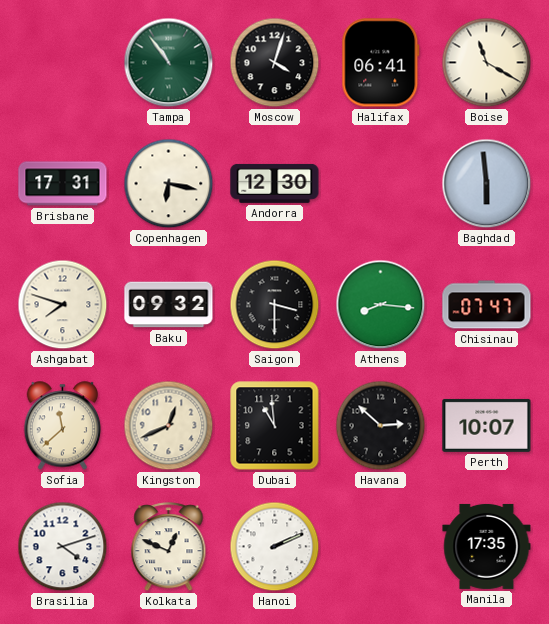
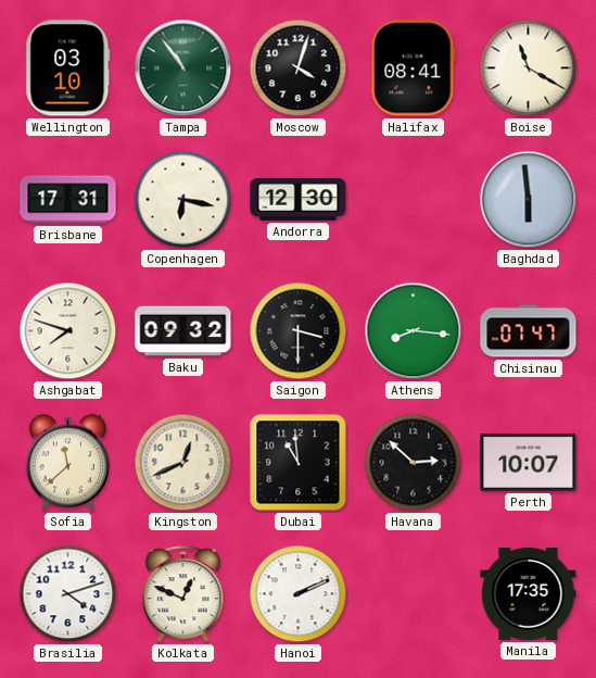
Wellington: none -> 03:10
Halifax: 06:41 -> 08:41
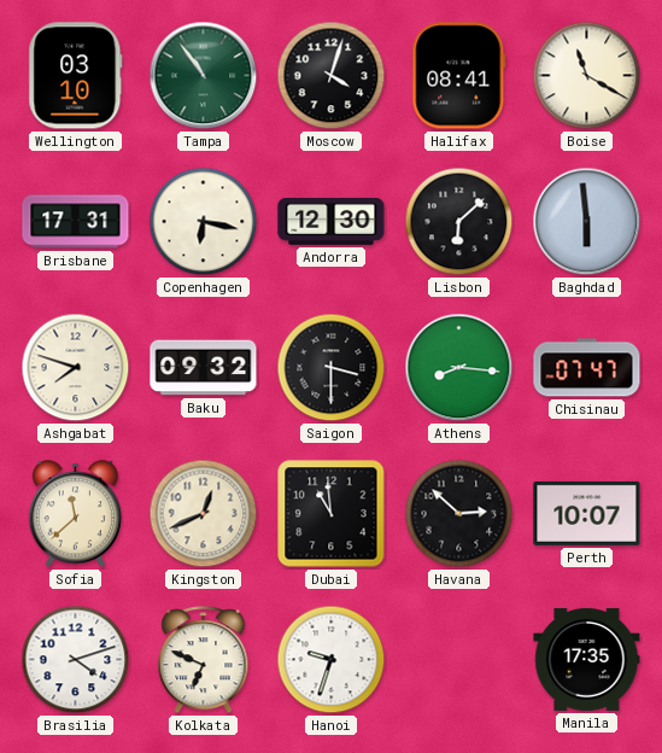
Lisbon: none -> 6:08
Kolkata: 12:49 -> 6:49
Hanoi: 2:11 -> 9:33
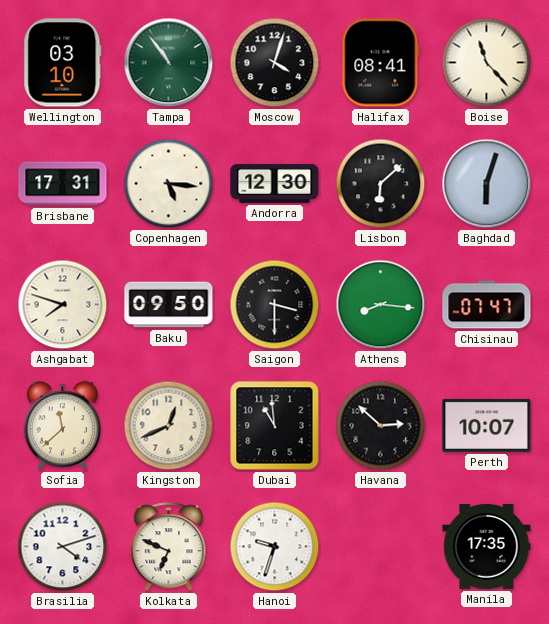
Boise: 11:20 -> 11:23
Copenhagen: 6:17 -> 5:16
Baghdad: 5:59 -> 6:03
Baku: 09:32 -> 09:50
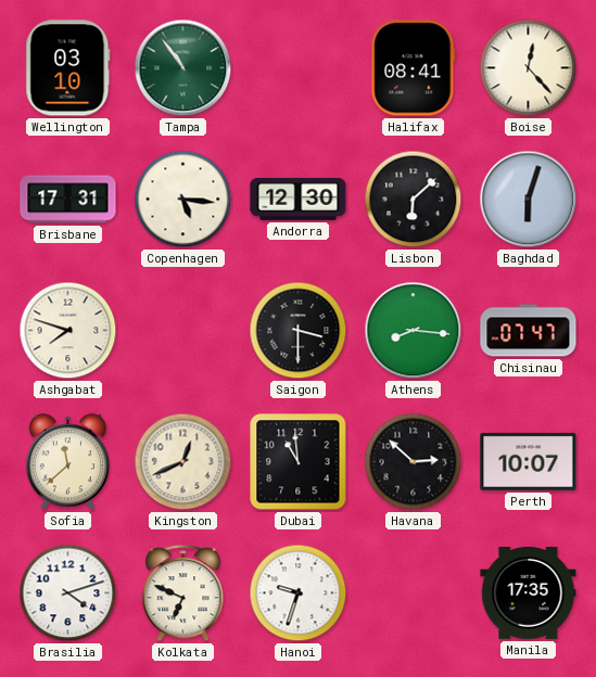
Moscow: 4:03 -> none
Boise: 11:23 -> 12:23
Baku: 09:50 -> none
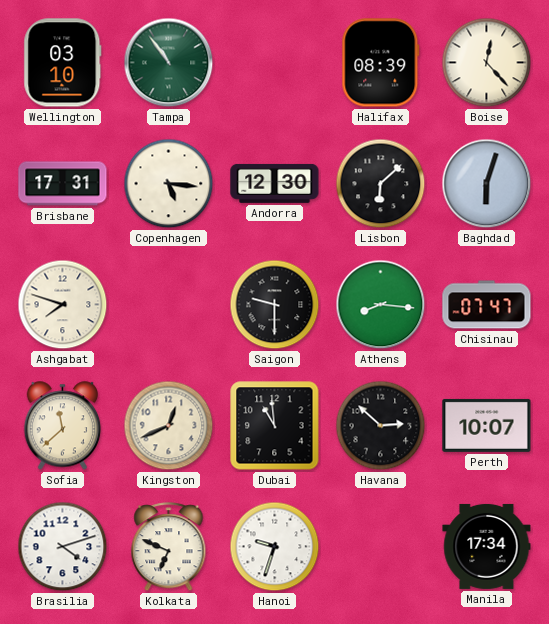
Halifax: 08:41 -> 08:39
Saigon: 3:30 -> 9:30
Manila: 17:35 -> 17:34
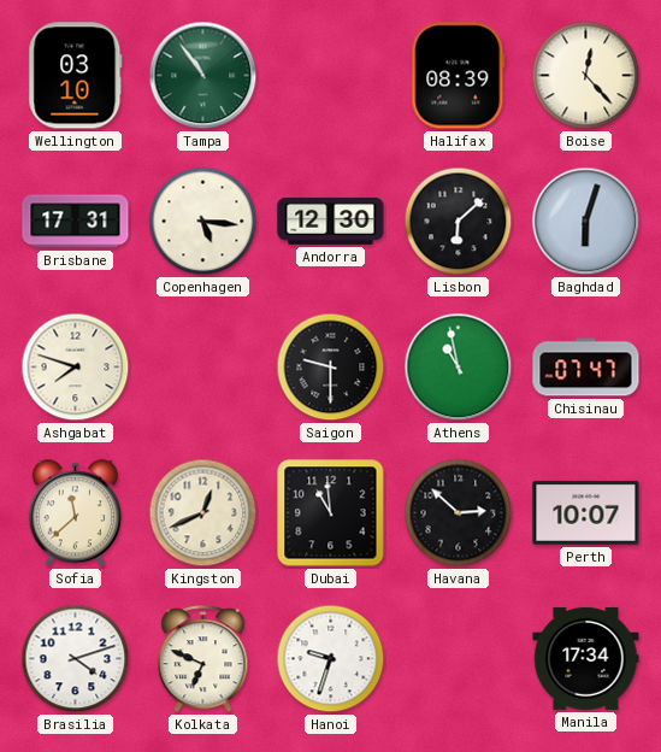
Athens: 8:16 -> 10:58
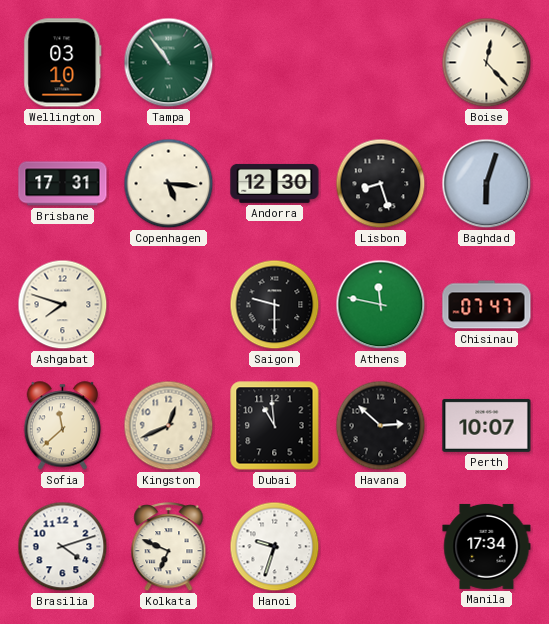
Halifax: 08:39 -> none
Lisbon: 6:08 -> 8:27
Athens: 10:58 -> 11:47
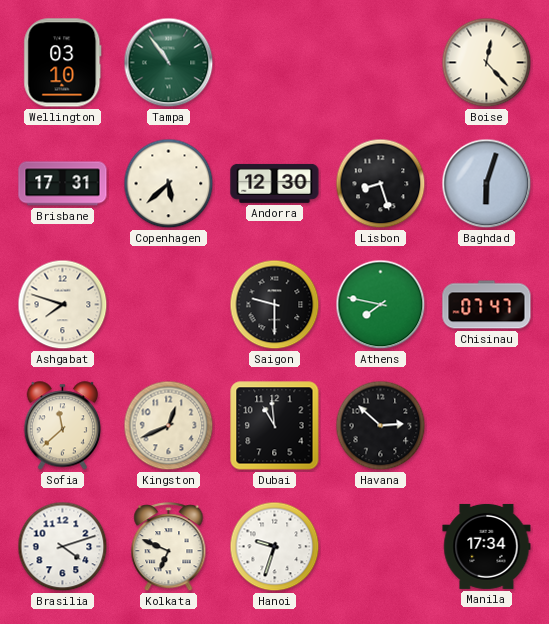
Copenhagen: 5:16 -> 5:38
Athens: 11:47 -> 7:47
Perth: 10:07 -> none
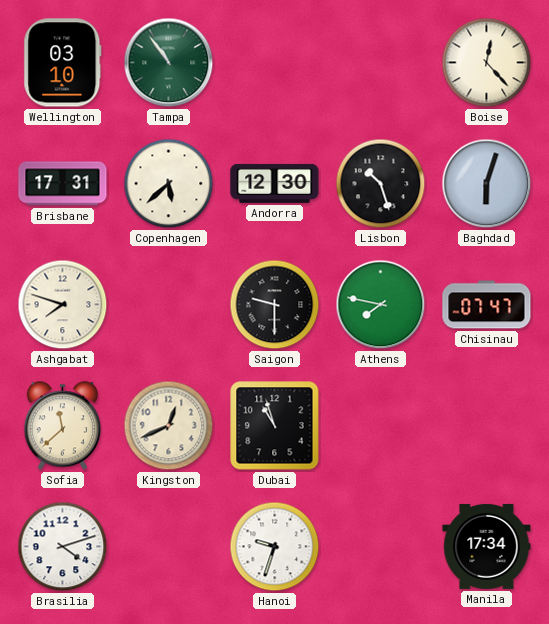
Lisbon: 8:27 -> 10:27
Dubai: 10:59 -> 10:57
Havana: 2:52 -> none
Kolkata: 6:49 -> none
